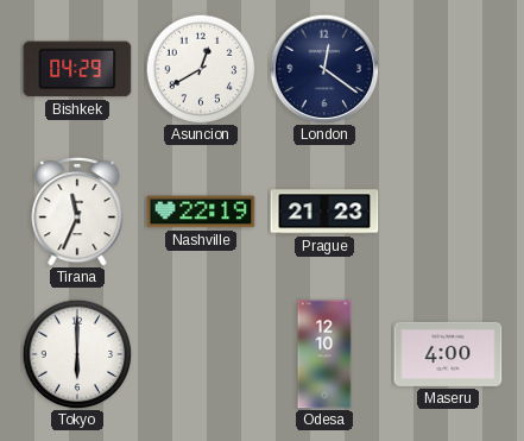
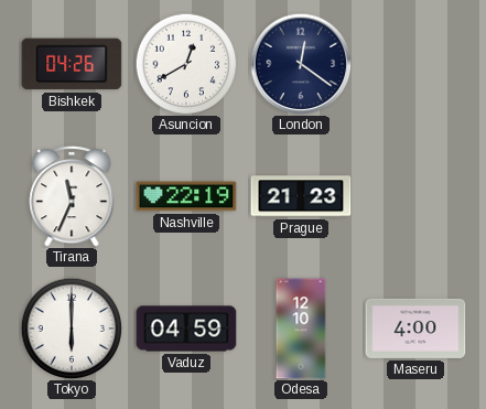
Bishkek: 04:29 -> 04:26
Vaduz: none -> 04:59
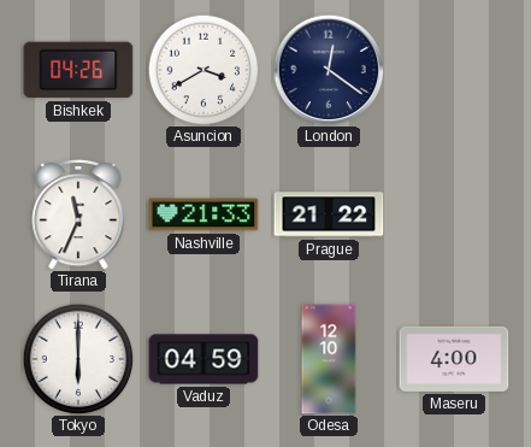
Asuncion: 12:40 -> 3:40
Nashville: 22:19 -> 21:33
Prague: 21:23 -> 21:22
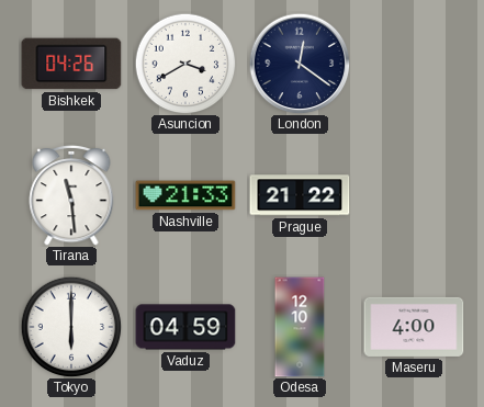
Tirana: 11:34 -> 11:29
